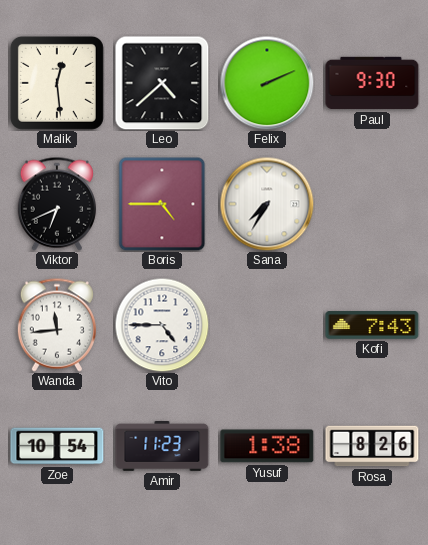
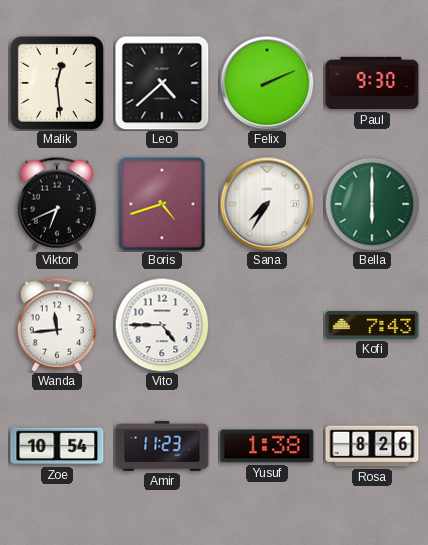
Boris: 4:45 -> 4:42
Bella: none -> 6:00
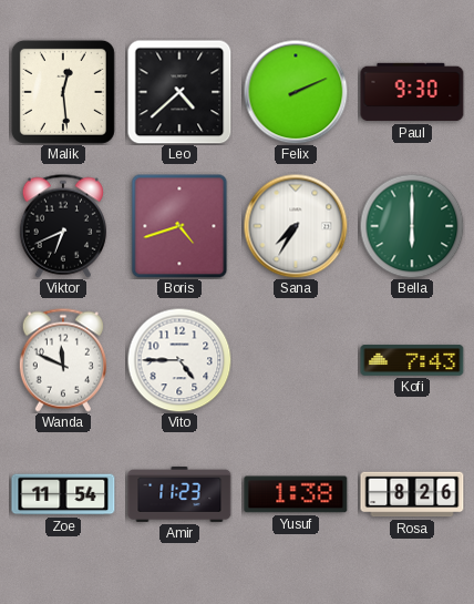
Wanda: 11:44 -> 11:49
Zoe: 10:54 -> 11:54
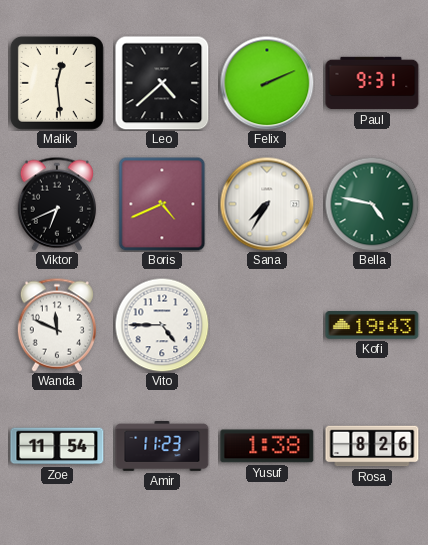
Paul: 9:30 -> 9:31
Boris: 4:42 -> 4:41
Bella: 6:00 -> 4:47
Kofi: 7:43 -> 19:43
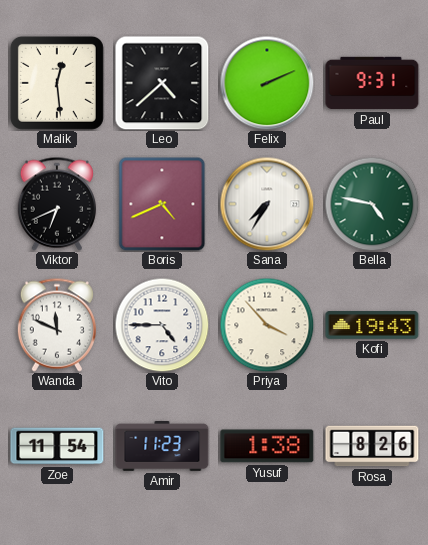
Priya: none -> 3:53
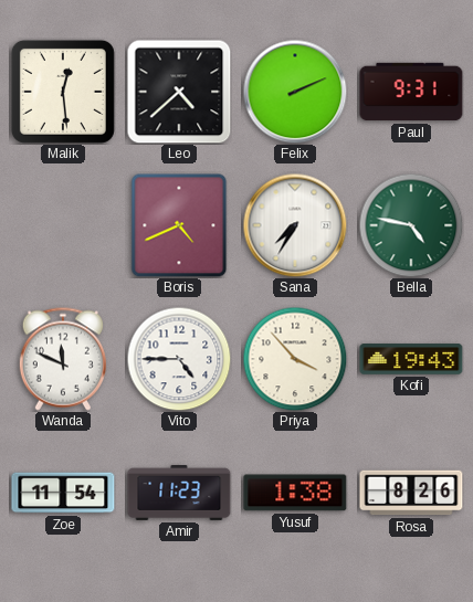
Viktor: 6:41 -> none
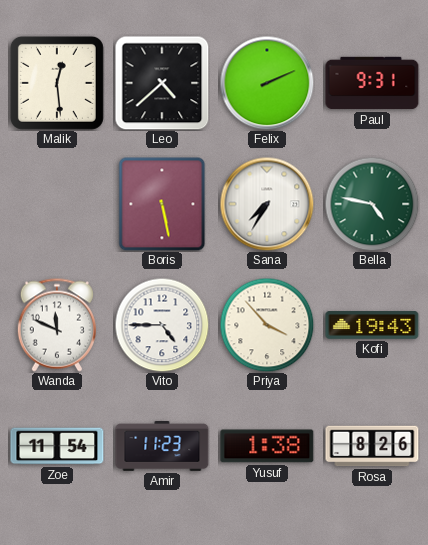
Boris: 4:41 -> 5:28
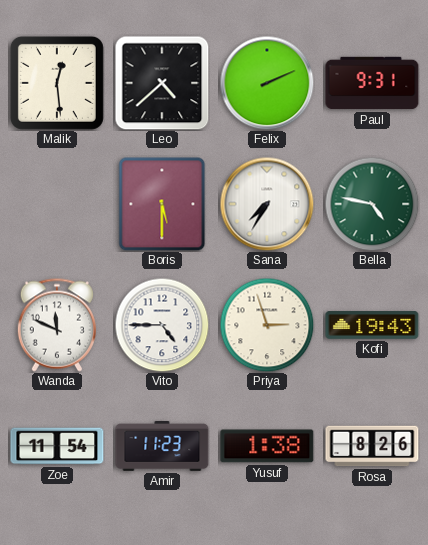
Boris: 5:28 -> 5:30
Priya: 3:53 -> 2:57
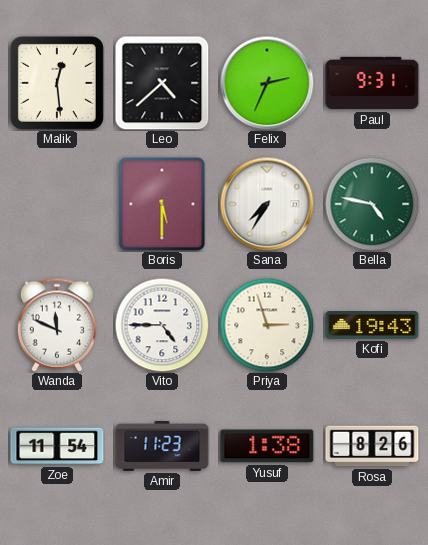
Felix: 2:11 -> 2:34
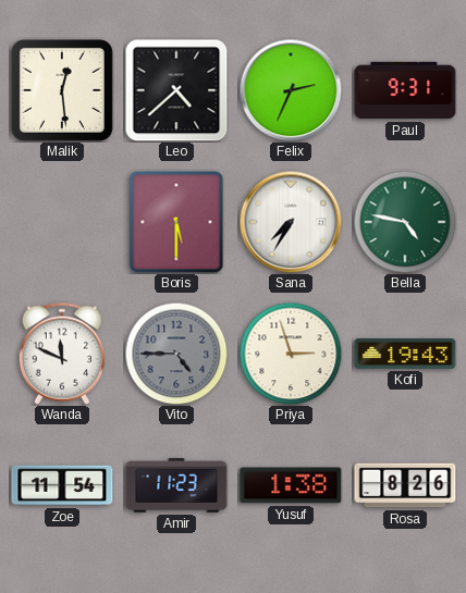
Vito dial: white -> grey
